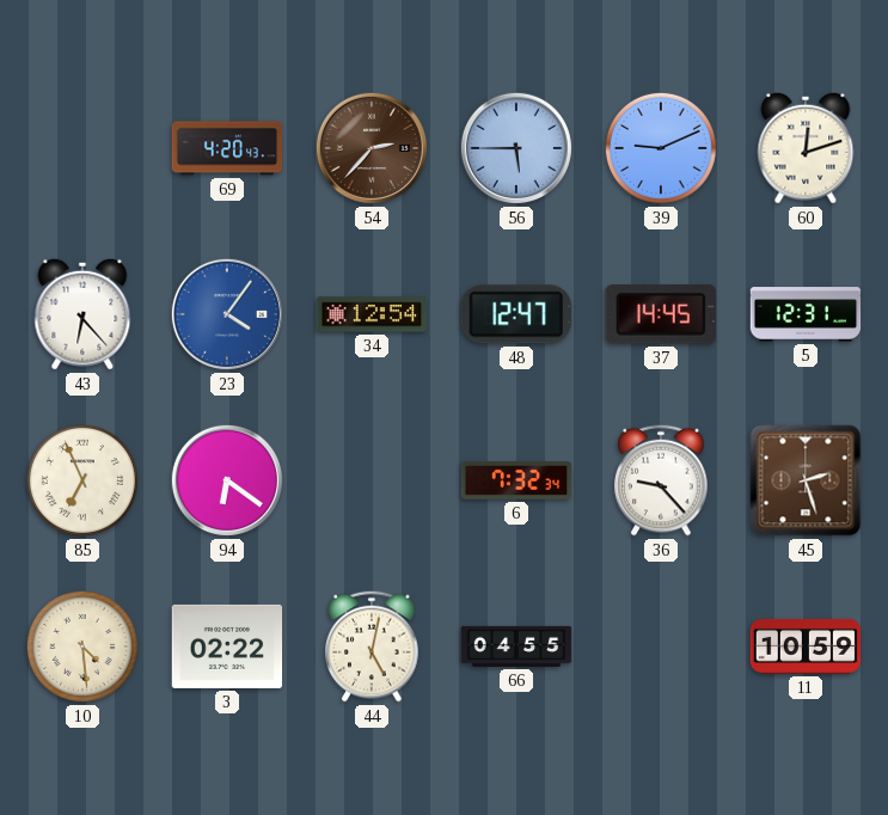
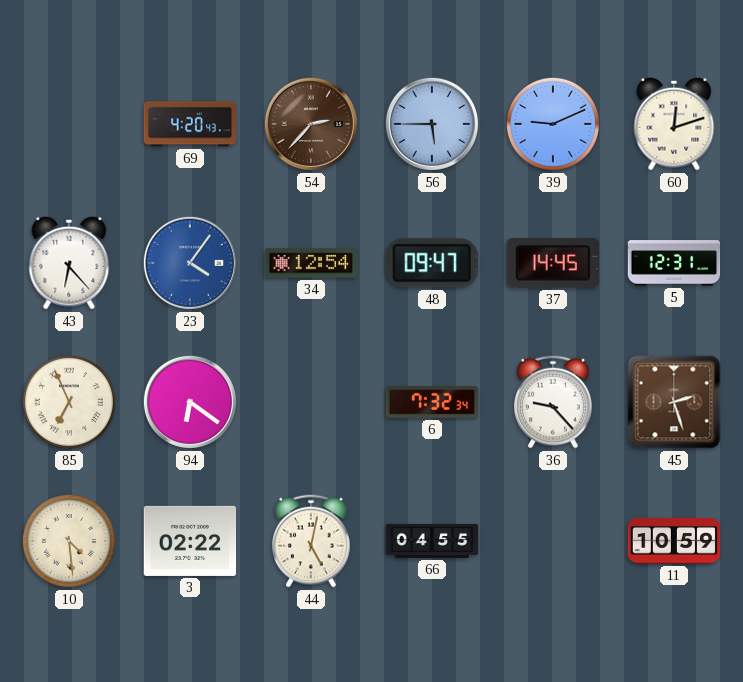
48: 12:47 -> 09:47
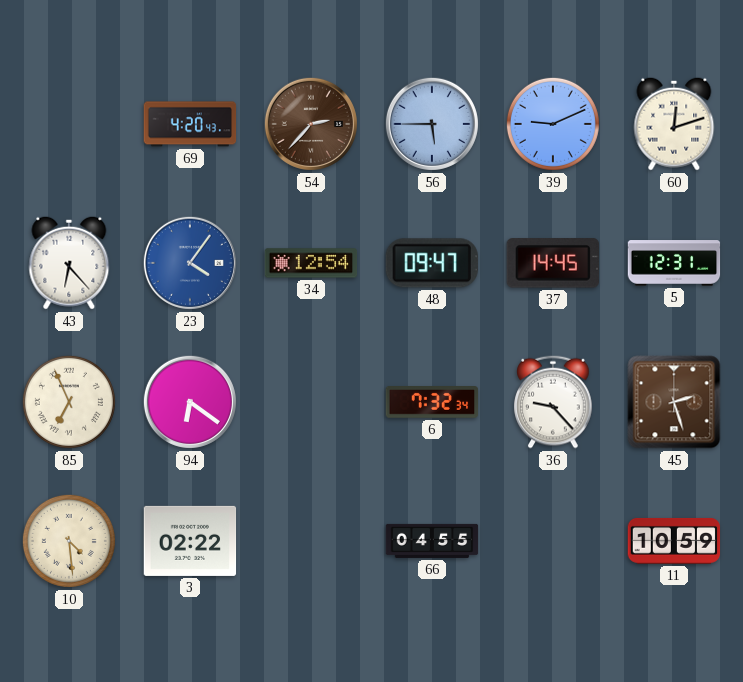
44: 5:02 -> none
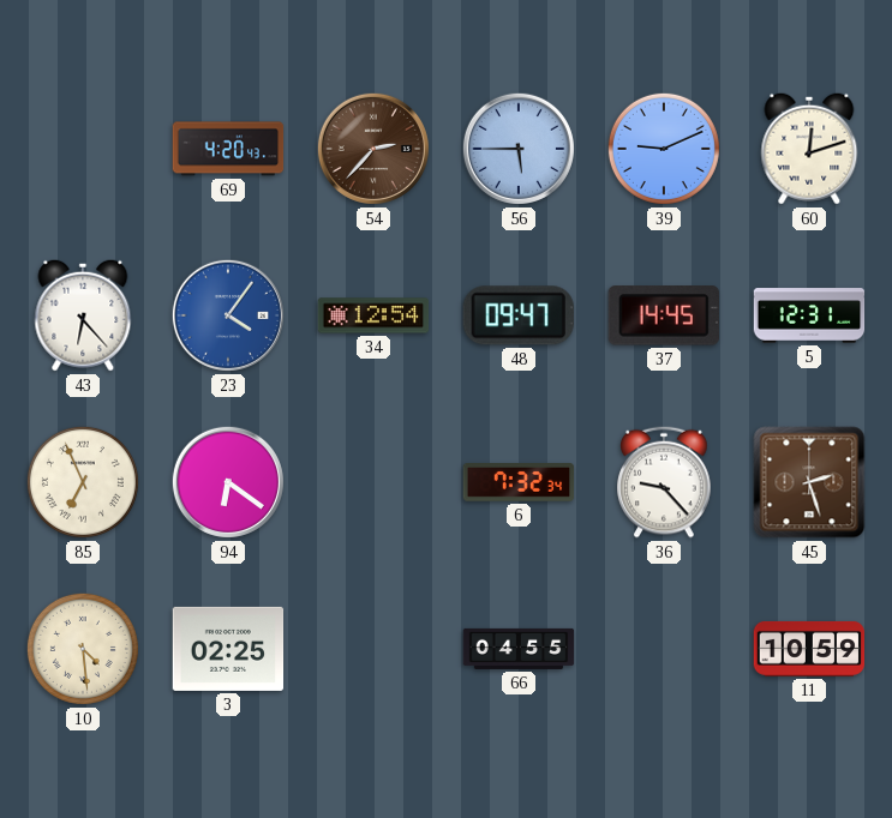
3: 02:22 -> 02:25
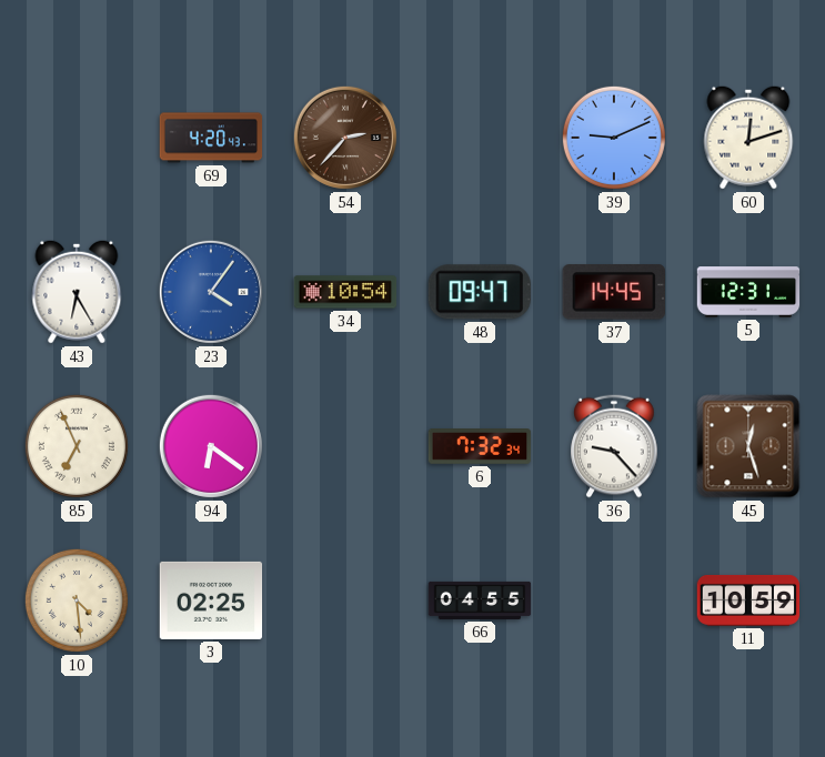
56: 5:45 -> none
43: 6:23 -> 6:25
34: 12:54 -> 10:54
45: 2:27 -> 12:27
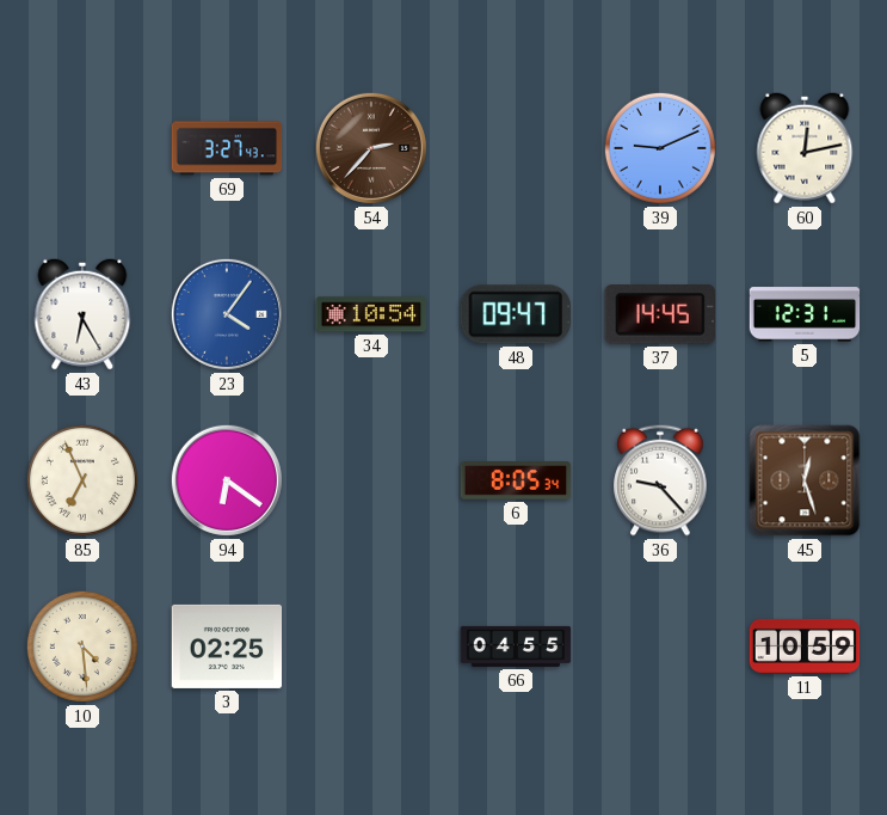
69: 4:20 -> 3:27
60: 12:12 -> 12:13
6: 7:32 -> 8:05
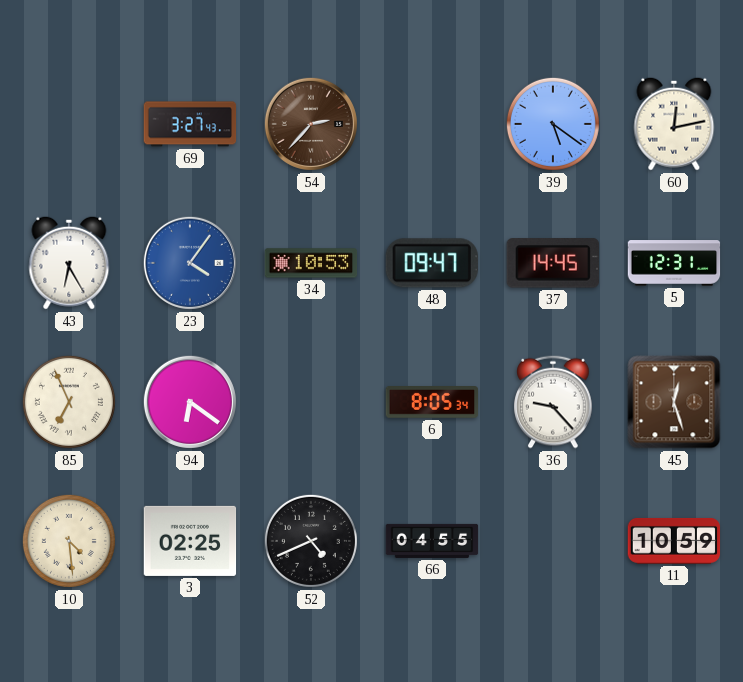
39: 9:11 -> 5:21
34: 10:54 -> 10:53
52: none -> 4:41
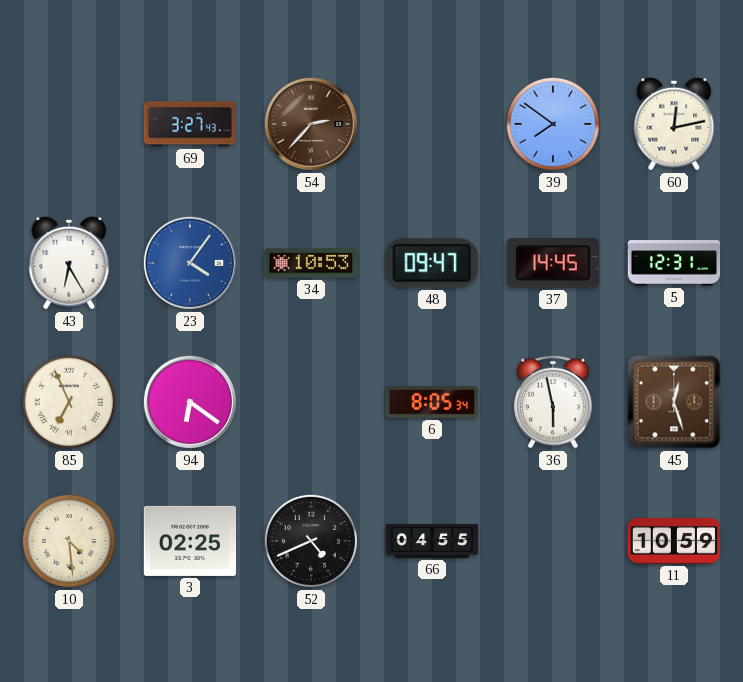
39: 5:21 -> 7:51
36: 9:23 -> 5:58
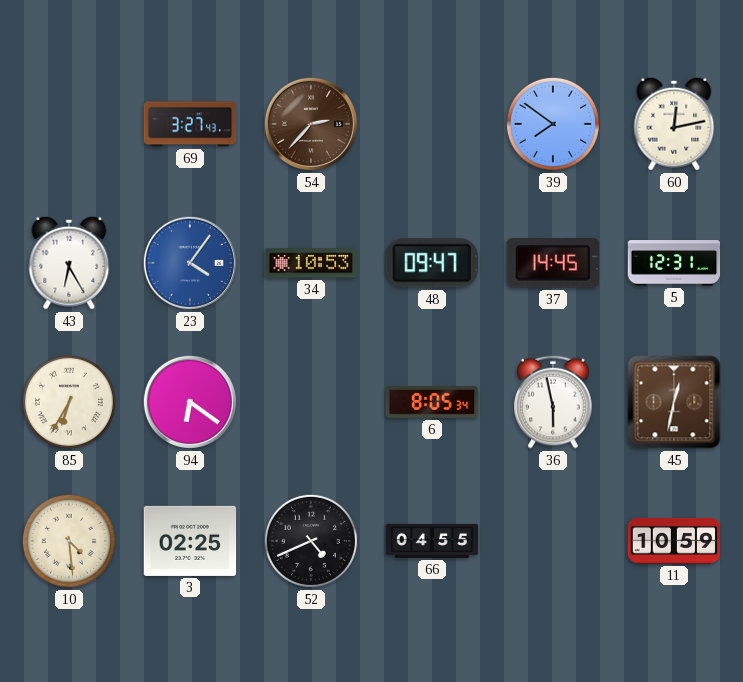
85: 6:56 -> 6:35
45: 12:27 -> 12:32
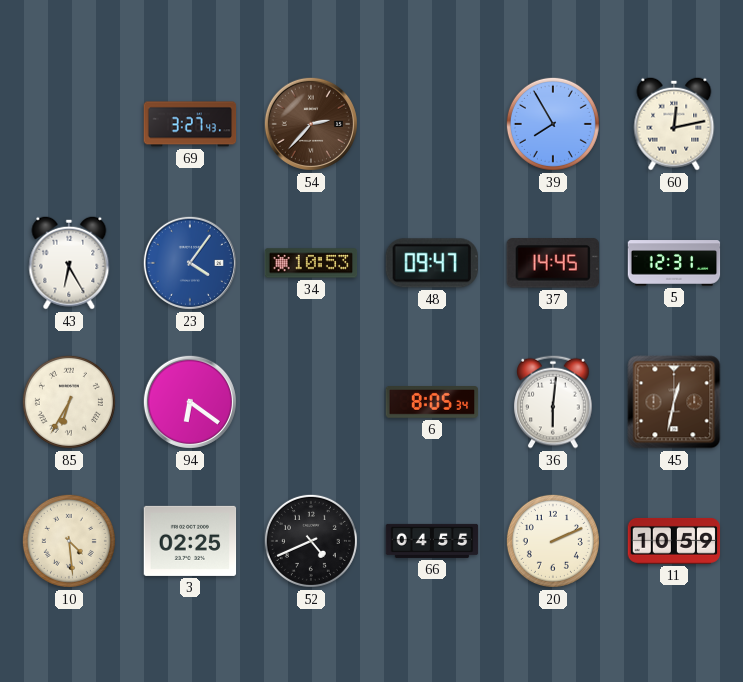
39: 7:51 -> 7:55
36: 5:58 -> 6:01
20: none -> 2:11
